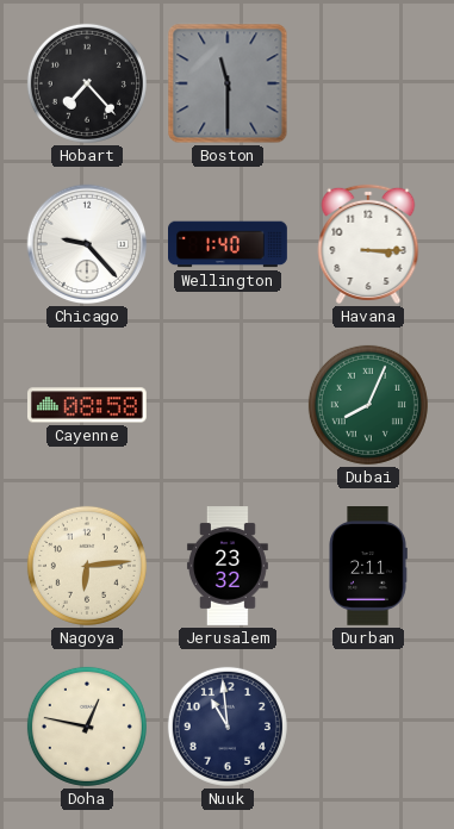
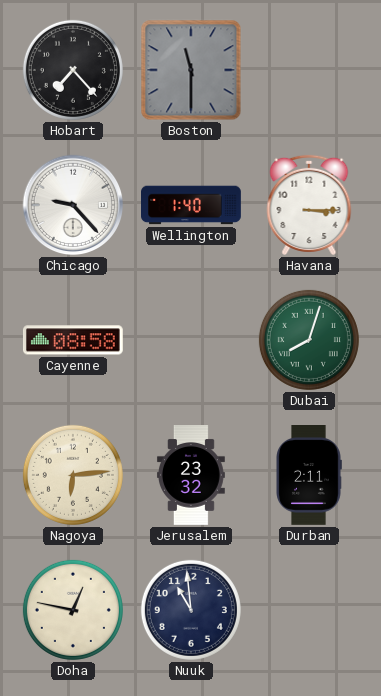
Dubai: 8:04 -> 8:03
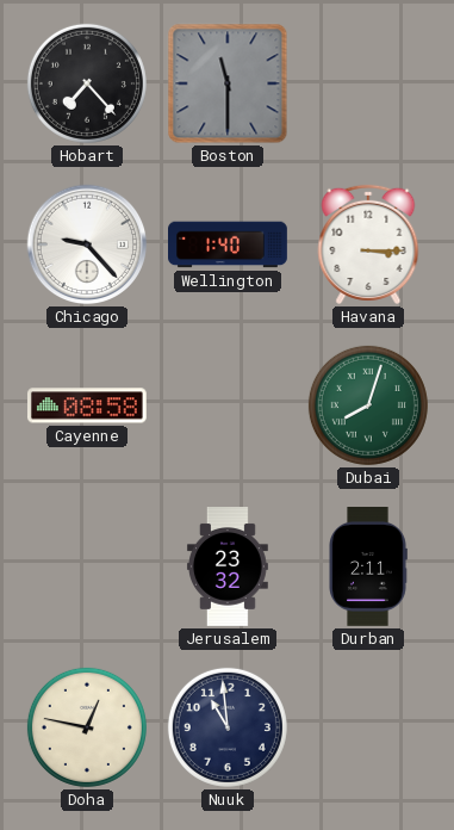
Nagoya: 6:14 -> none
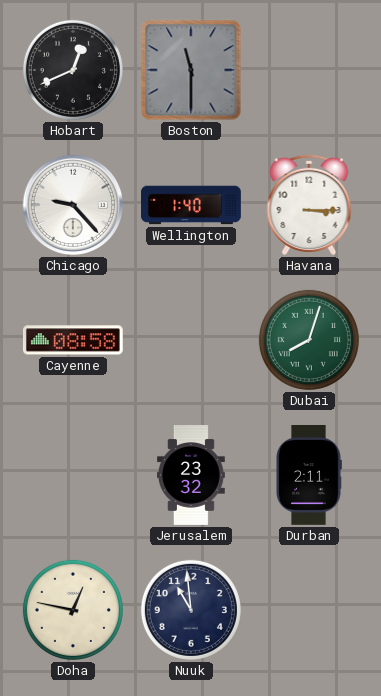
Hobart: 7:23 -> 12:41
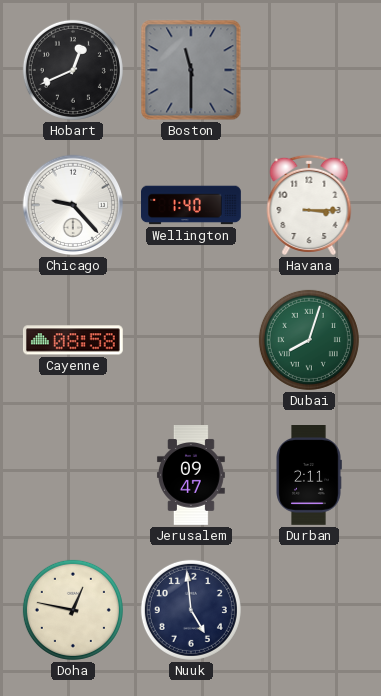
Jerusalem: 23:32 -> 09:47
Nuuk: 10:59 -> 4:59
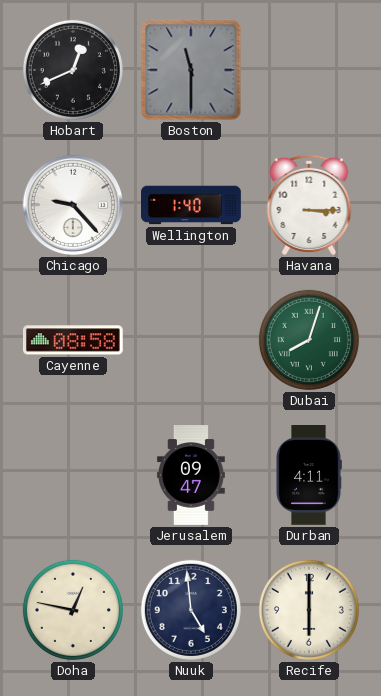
Durban: 2:11 -> 4:11
Recife: none -> 6:00
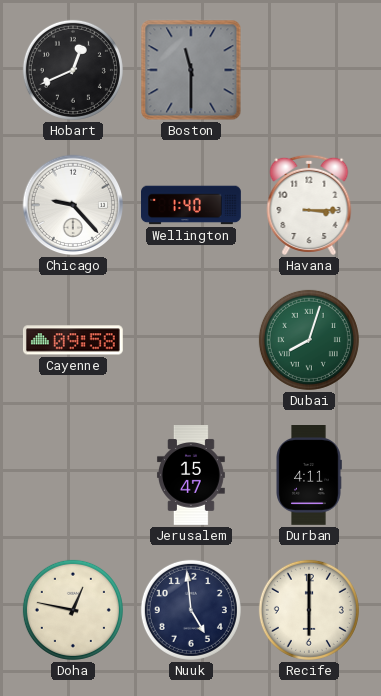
Cayenne: 08:58 -> 09:58
Jerusalem: 09:47 -> 15:47
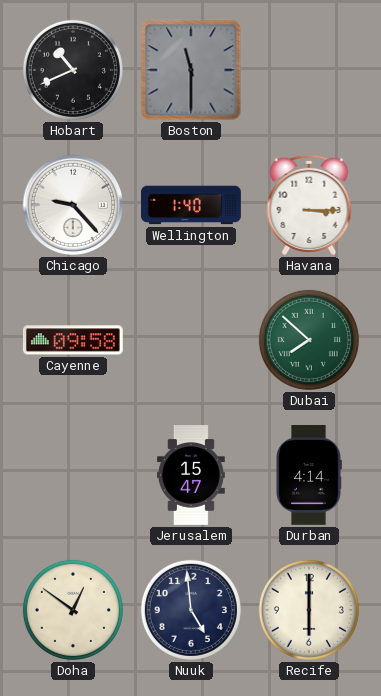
Hobart: 12:41 -> 10:41
Dubai: 8:03 -> 7:52
Durban: 4:11 -> 4:14
Doha: 12:47 -> 12:51
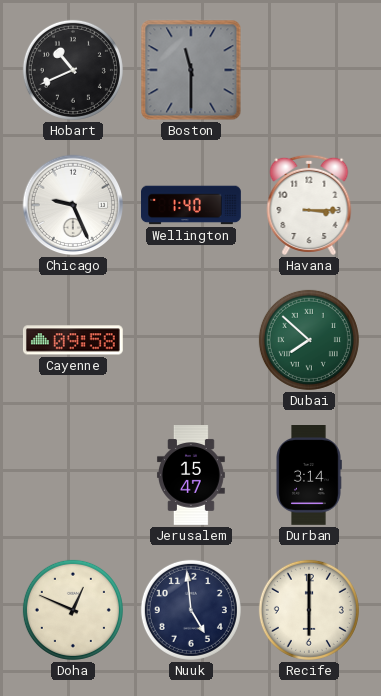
Chicago: 9:23 -> 9:26
Durban: 4:14 -> 3:14
Doha: 12:51 -> 12:49
